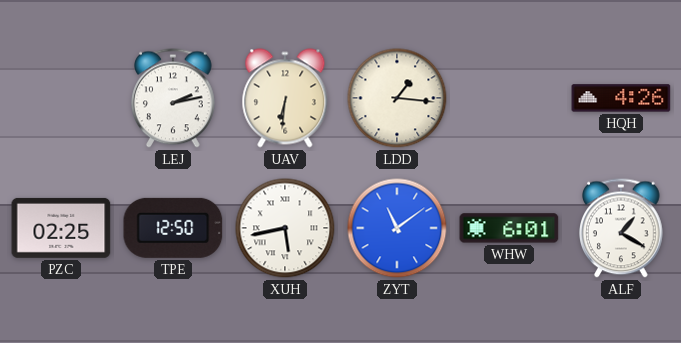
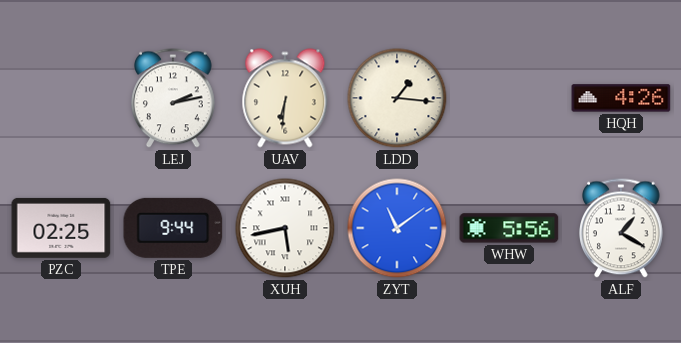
TPE: 12:50 -> 9:44
WHW: 6:01 -> 5:56
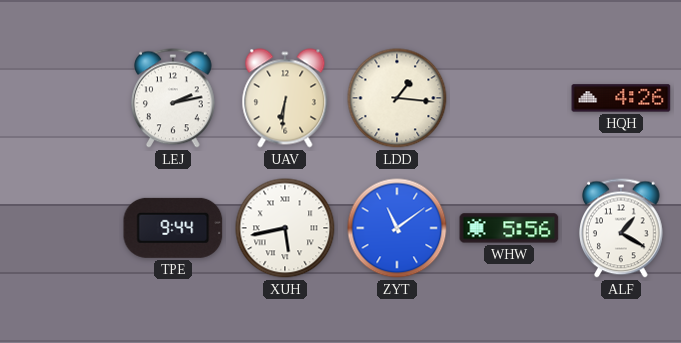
PZC: 02:25 -> none
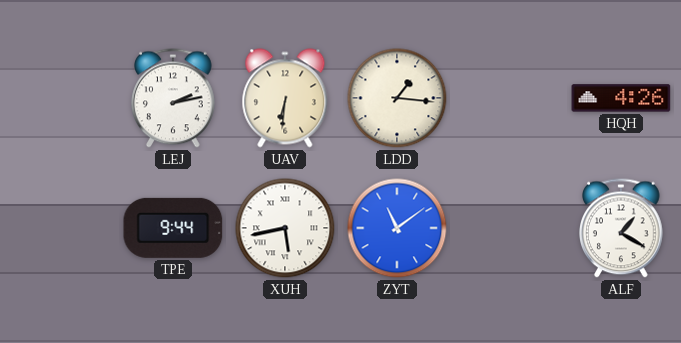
WHW: 5:56 -> none
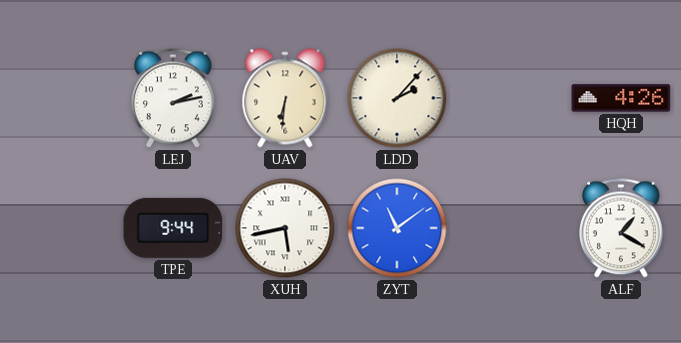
LDD: 1:16 -> 2:07
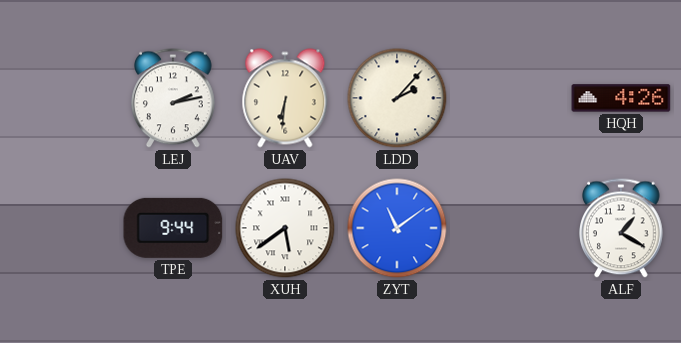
XUH: 5:43 -> 5:39
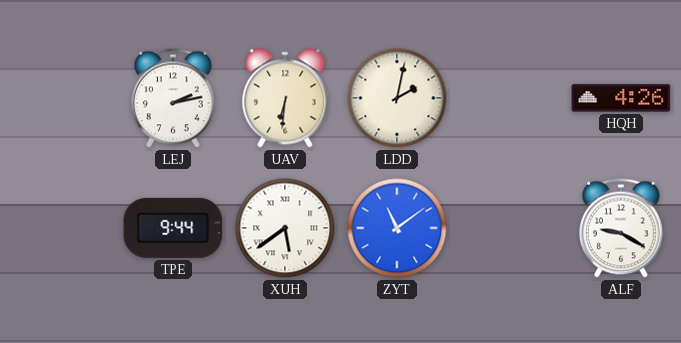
LDD: 2:07 -> 2:02
ALF: 1:20 -> 9:20
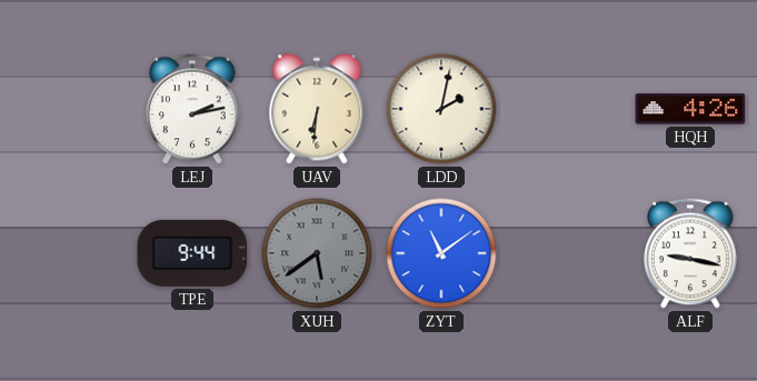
XUH dial: white -> grey
ALF: 9:20 -> 9:17
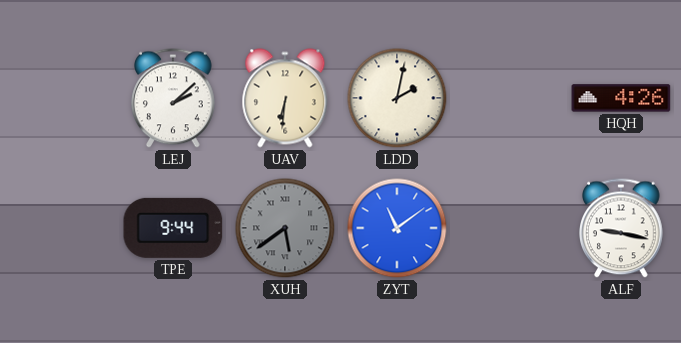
LEJ: 2:13 -> 2:08
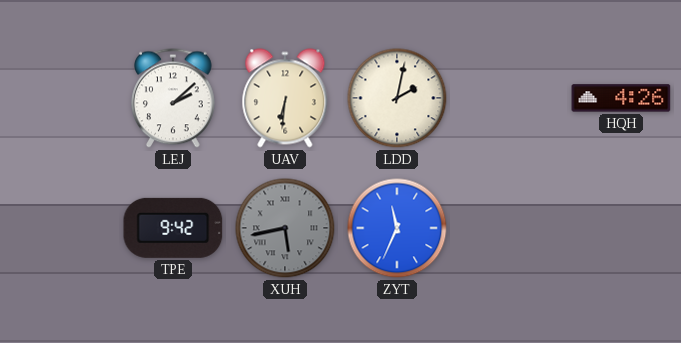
TPE: 9:44 -> 9:42
XUH: 5:39 -> 5:43
ZYT: 11:09 -> 11:34
ALF: 9:17 -> none
